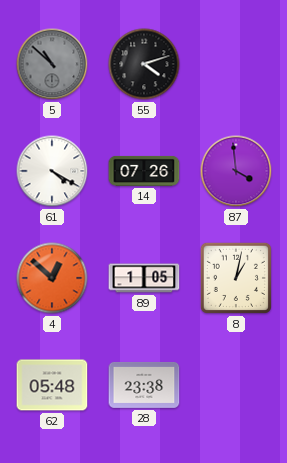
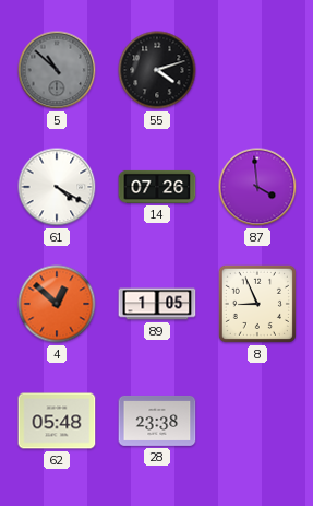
8: 1:02 -> 8:56
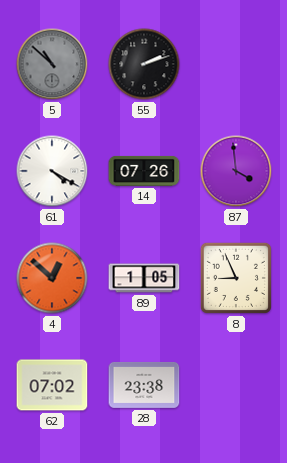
55: 4:12 -> 2:12
62: 05:48 -> 07:02
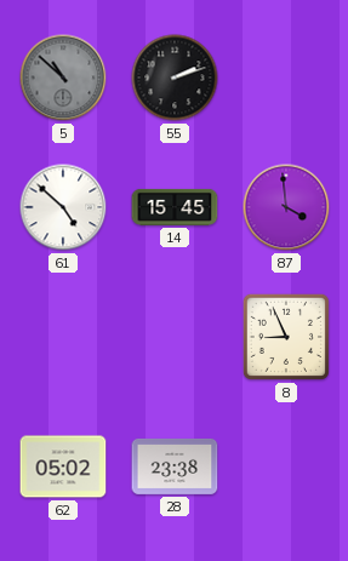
61: 4:20 -> 4:52
14: 07:26 -> 15:45
4: 12:52 -> none
89: 1:05 -> none
62: 07:02 -> 05:02
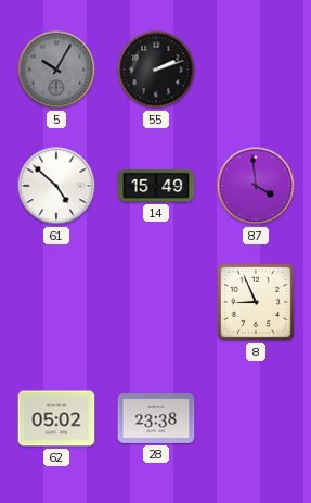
5: 10:52 -> 10:05
14: 15:45 -> 15:49
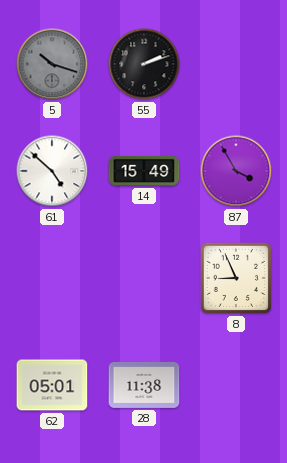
5: 10:05 -> 10:18
87: 3:59 -> 3:55
62: 05:02 -> 05:01
28: 23:38 -> 11:38
